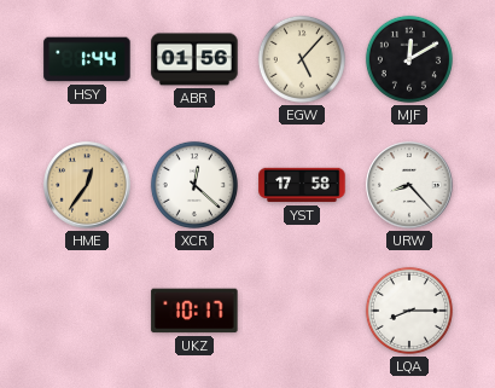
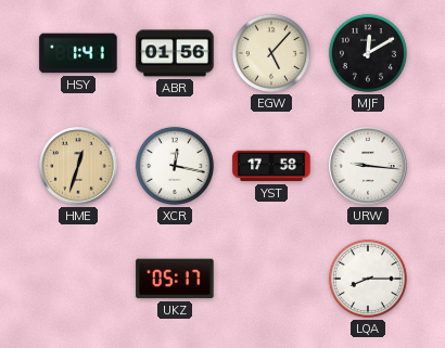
HSY: 1:44 -> 1:41
HME: 12:36 -> 12:33
XCR: 12:22 -> 12:17
URW: 8:23 -> 9:16
UKZ: 10:17 -> 05:17
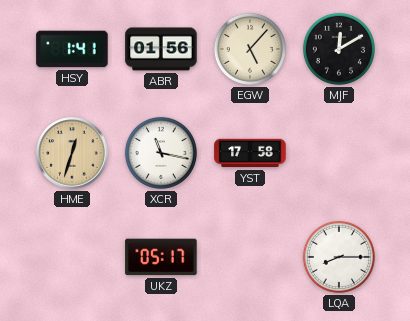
XCR: 12:17 -> 11:17
URW: 9:16 -> none
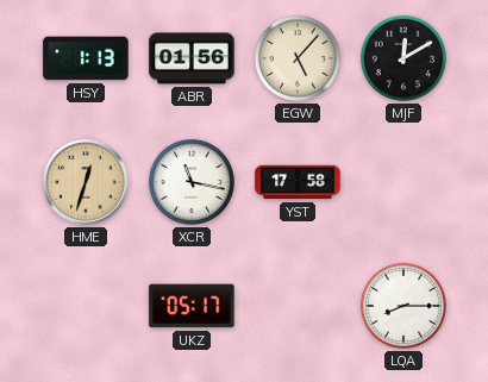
HSY: 1:41 -> 1:13
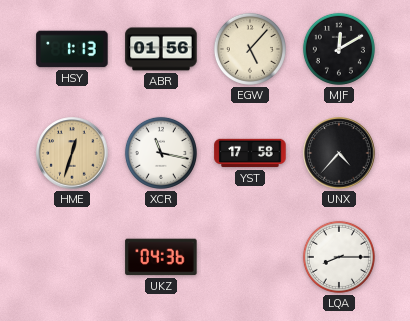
UNX: none -> 4:37
UKZ: 05:17 -> 04:36
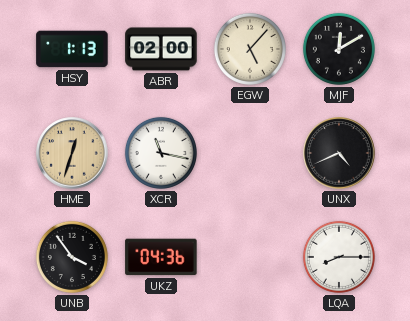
ABR: 01:56 -> 02:00
YST: 17:58 -> none
UNX: 4:37 -> 4:41
UNB: none -> 3:54
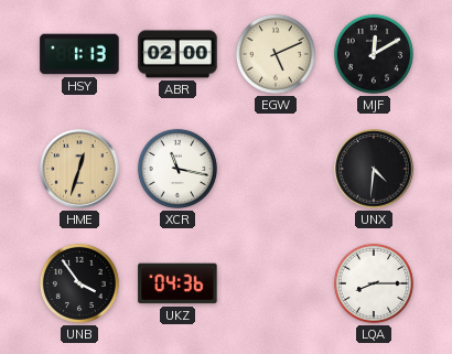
EGW: 5:07 -> 5:11
UNX: 4:41 -> 4:31
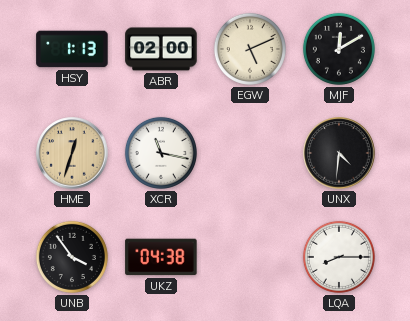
UKZ: 04:36 -> 04:38
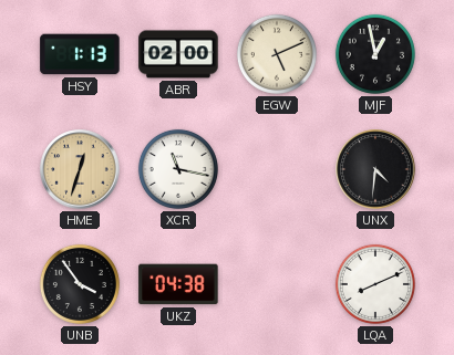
MJF: 12:10 -> 12:58
LQA: 8:15 -> 8:11
